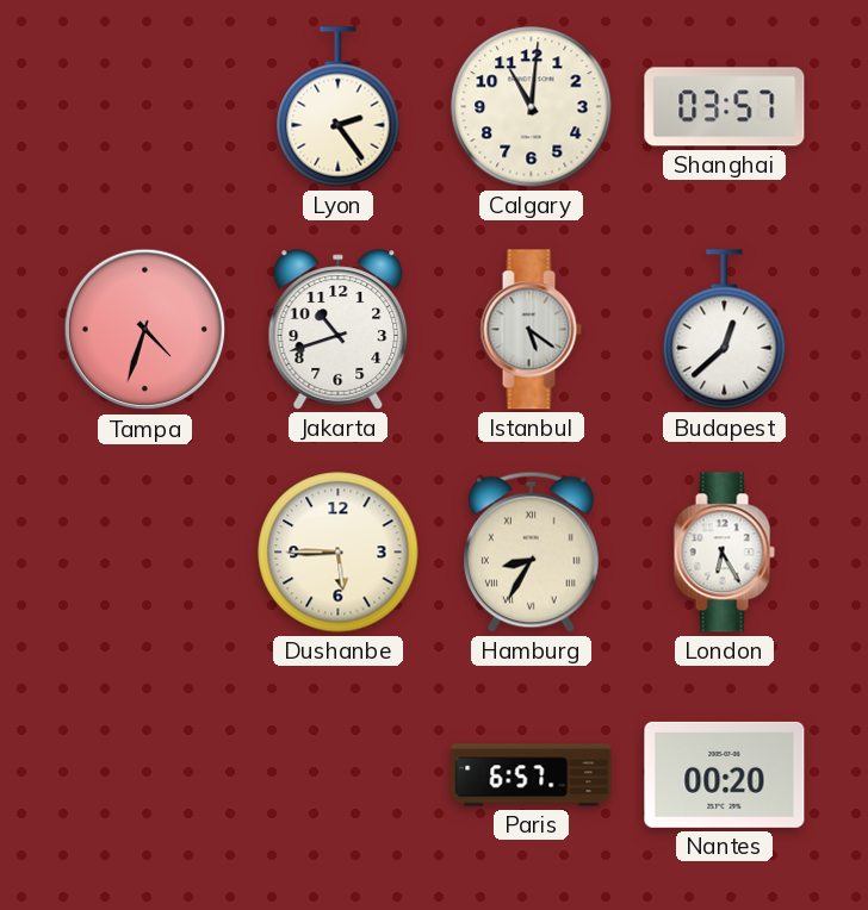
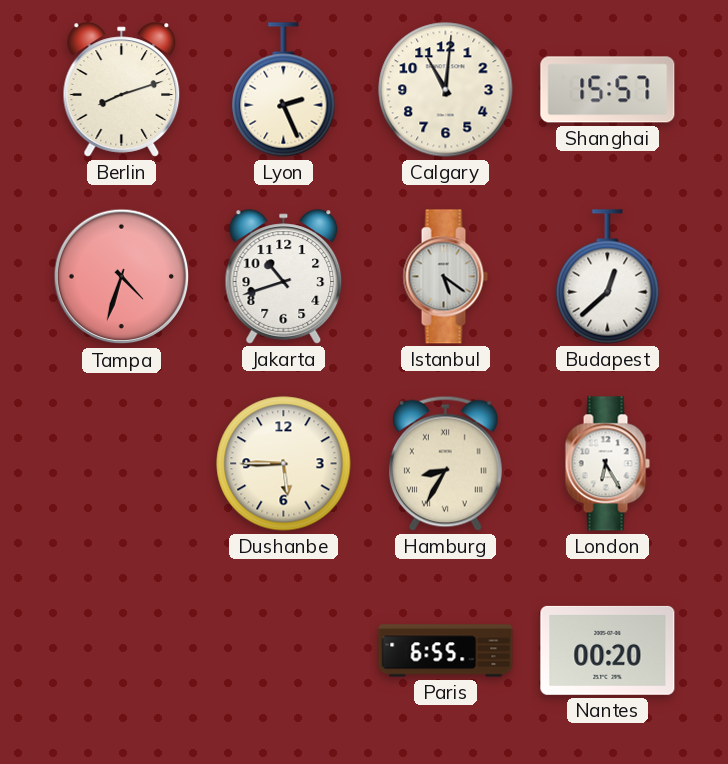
Berlin: none -> 8:12
Lyon: 2:24 -> 2:26
Shanghai: 03:57 -> 15:57
Paris: 6:57 -> 6:55
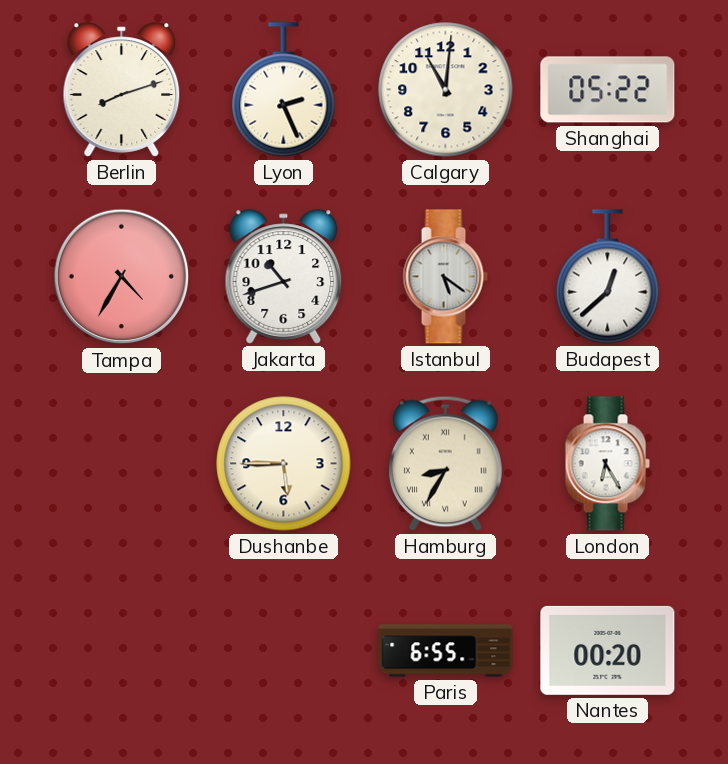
Shanghai: 15:57 -> 05:22
Tampa: 4:33 -> 4:35
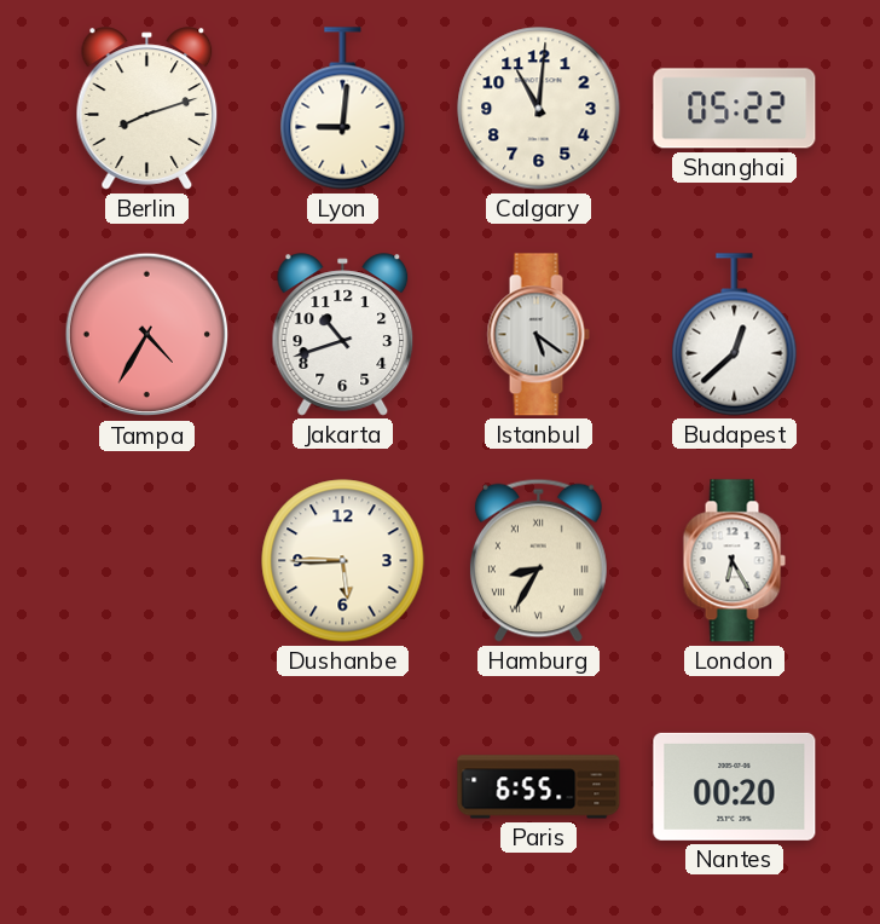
Lyon: 2:26 -> 9:01
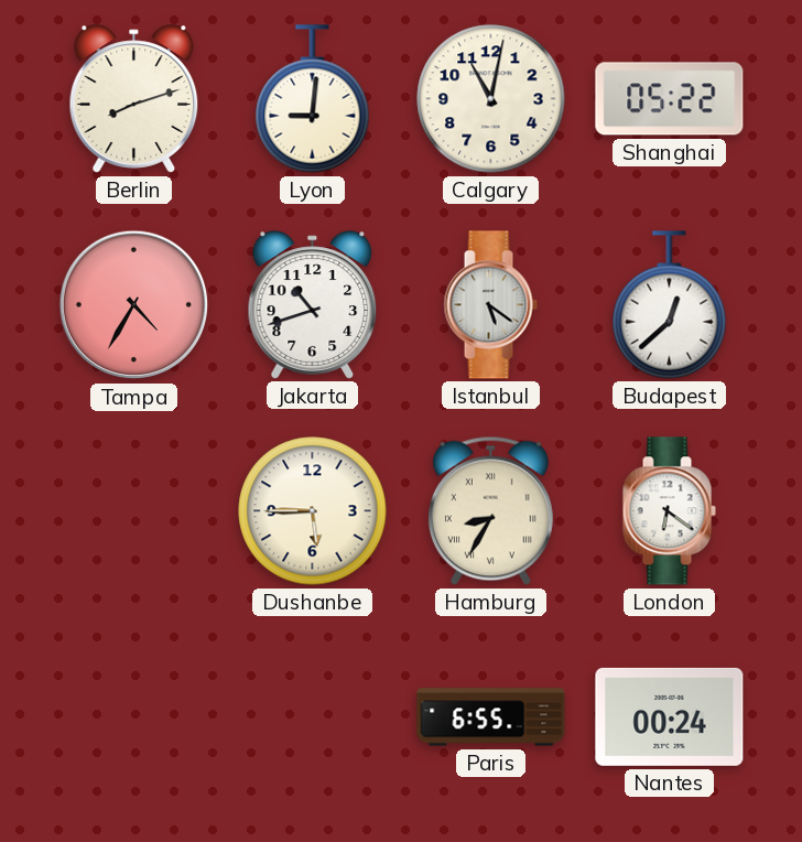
Calgary: 11:01 -> 11:02
London: 6:25 -> 6:21
Nantes: 00:20 -> 00:24
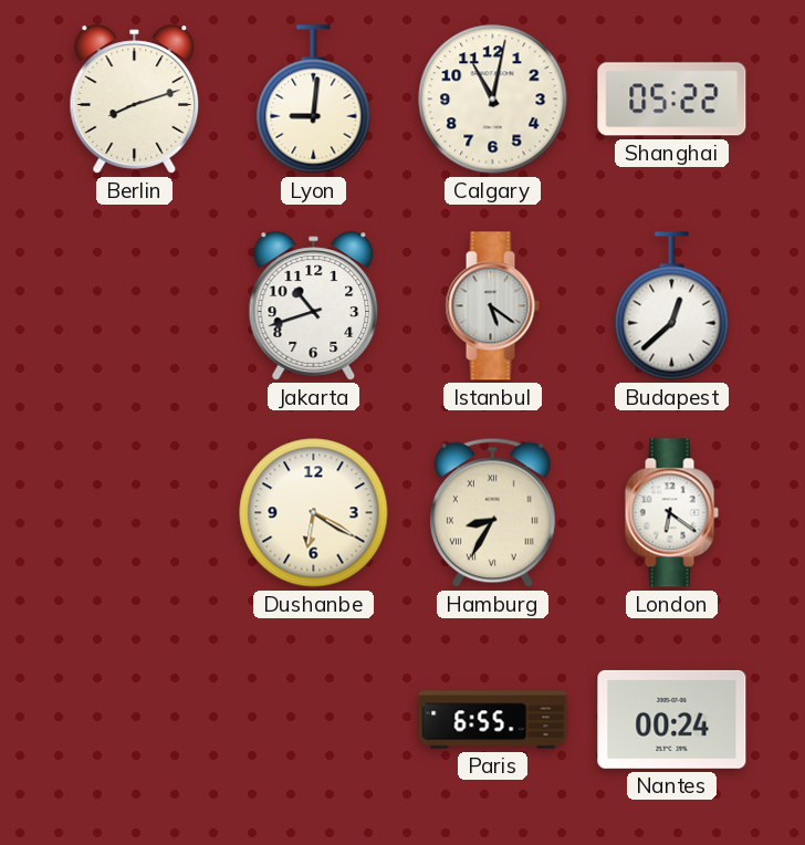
Tampa: 4:35 -> none
Dushanbe: 5:45 -> 6:20
